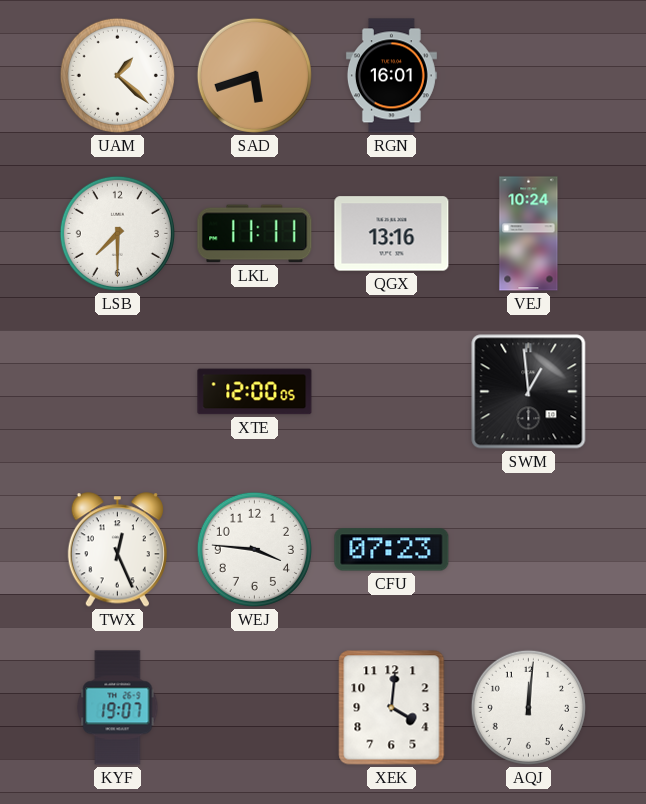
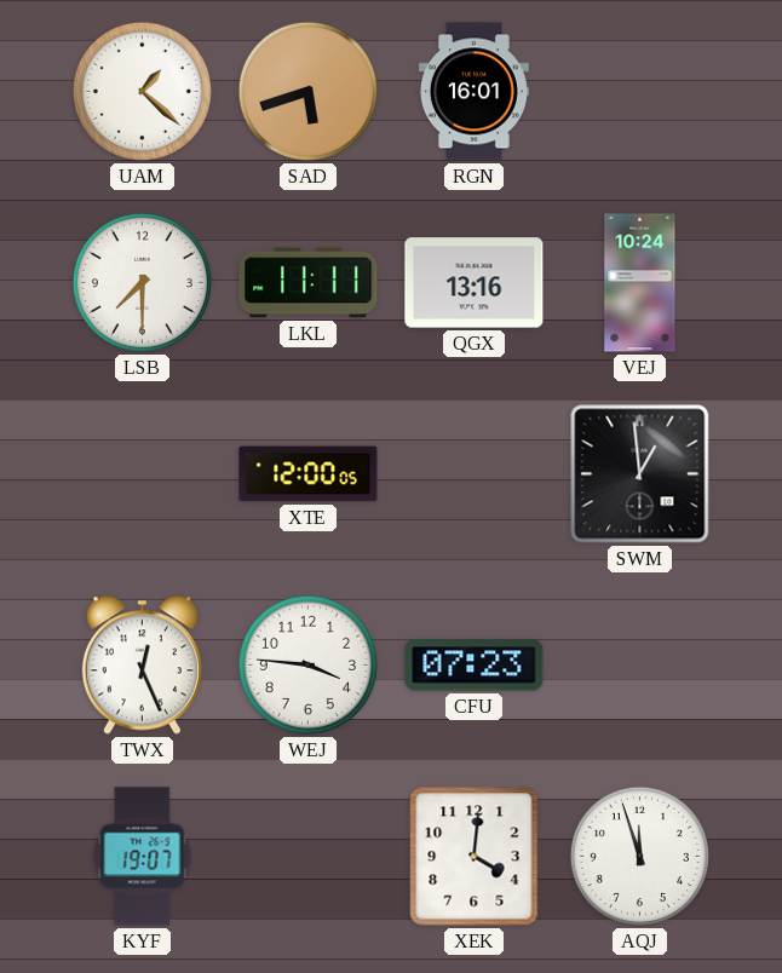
AQJ: 12:01 -> 11:57
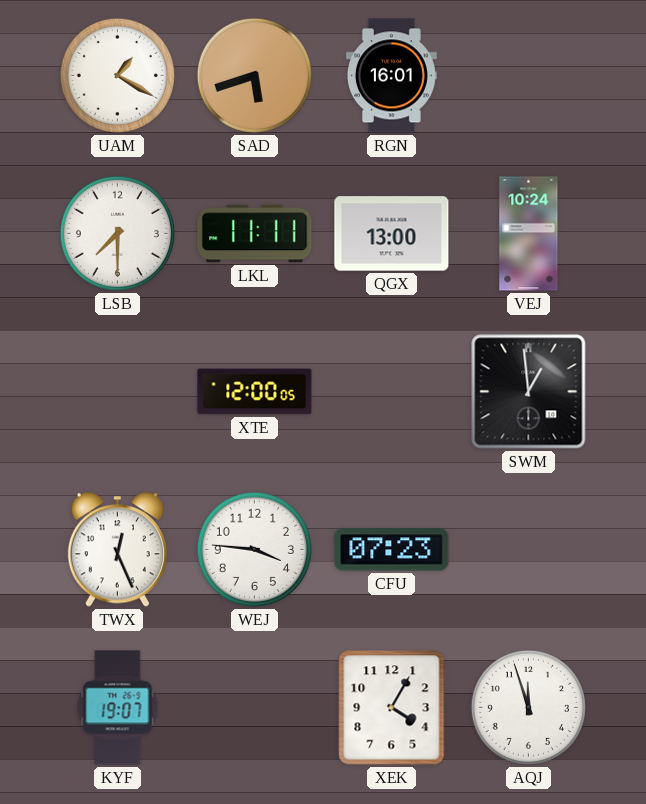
UAM: 1:22 -> 1:20
QGX: 13:16 -> 13:00
XEK: 4:01 -> 4:05
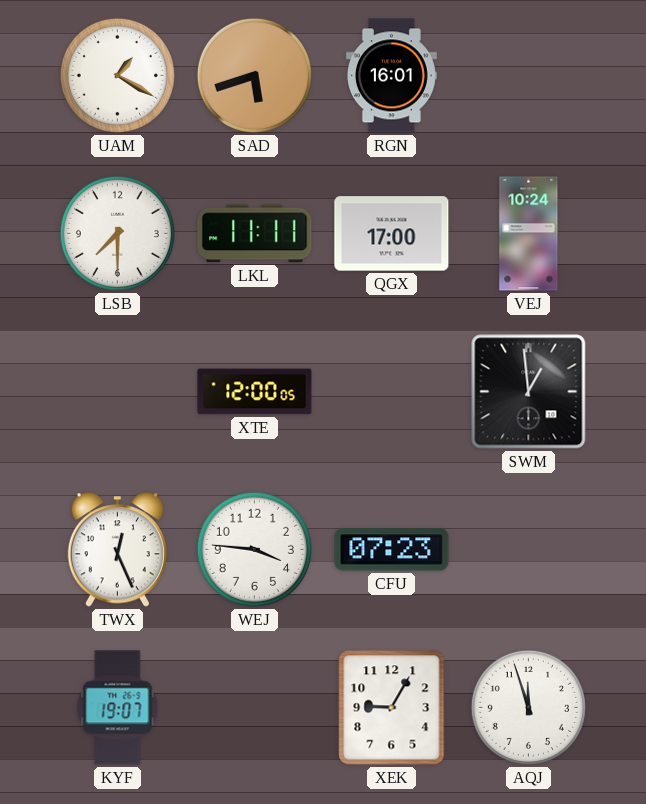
QGX: 13:00 -> 17:00
XEK: 4:05 -> 9:05
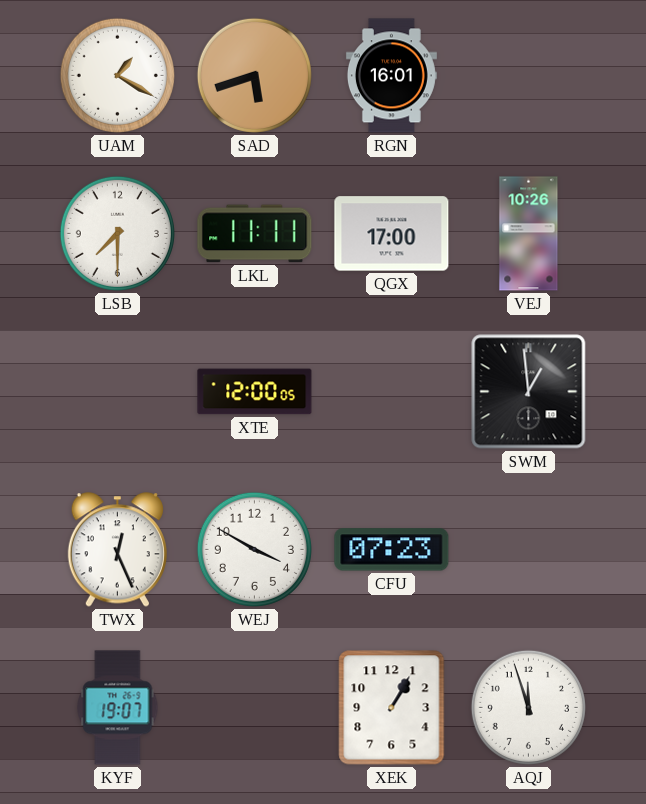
VEJ: 10:24 -> 10:26
WEJ: 3:46 -> 3:50
XEK: 9:05 -> 1:05
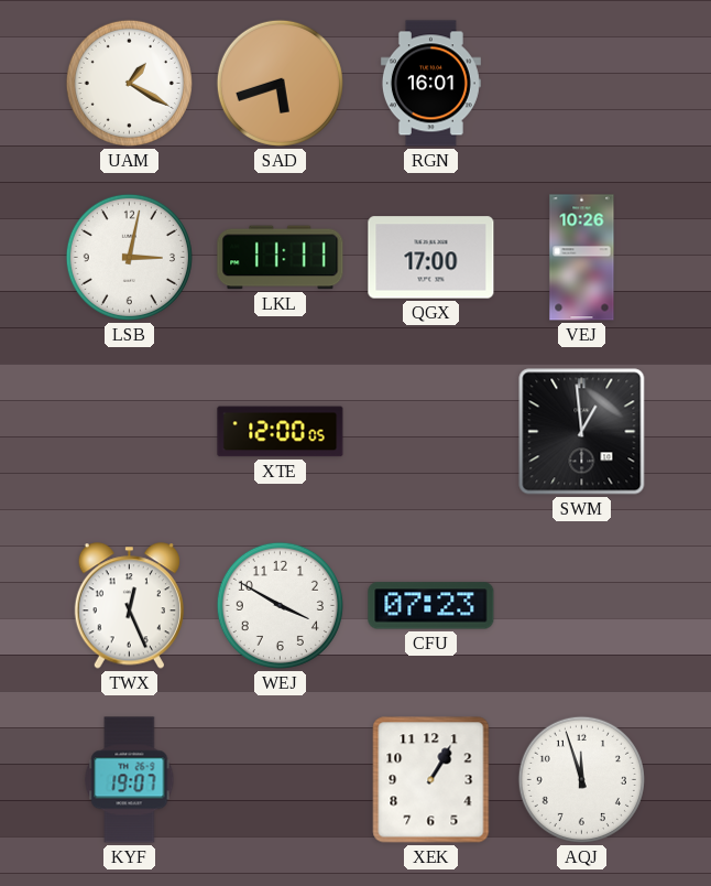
LSB: 7:30 -> 3:02
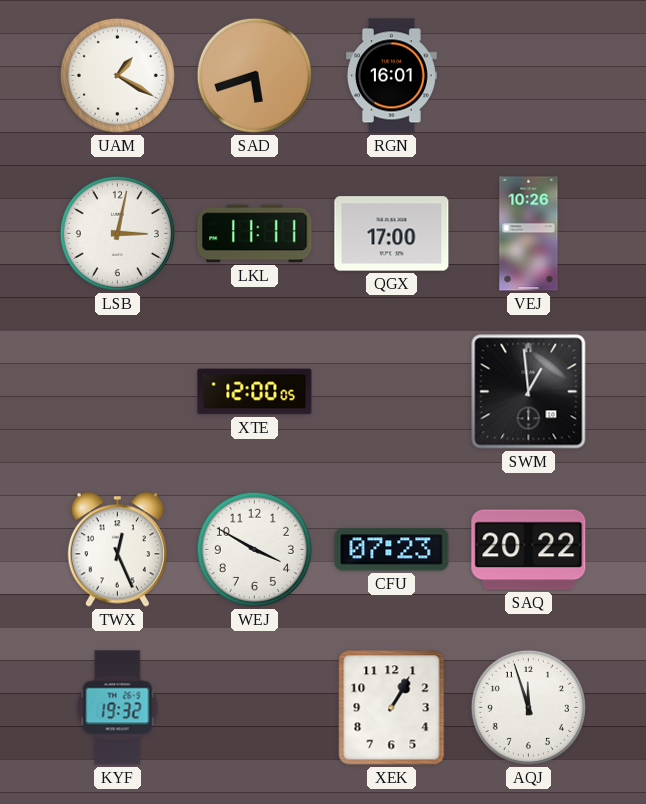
SAQ: none -> 20:22
KYF: 19:07 -> 19:32
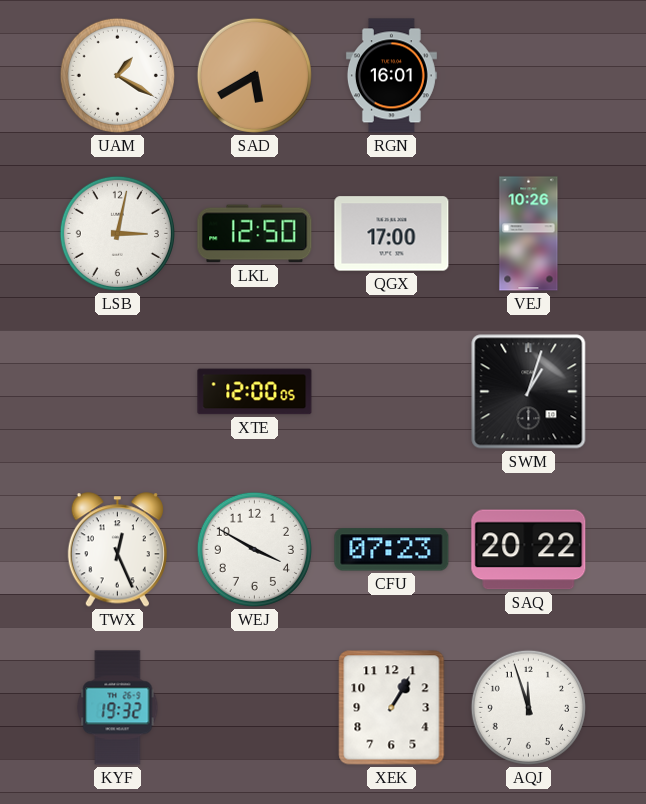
SAD: 5:42 -> 5:40
LKL: 11:11 -> 12:50
SWM: 12:59 -> 1:03
